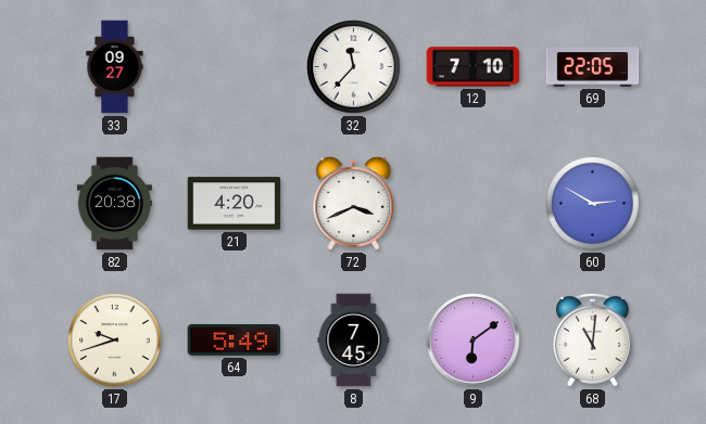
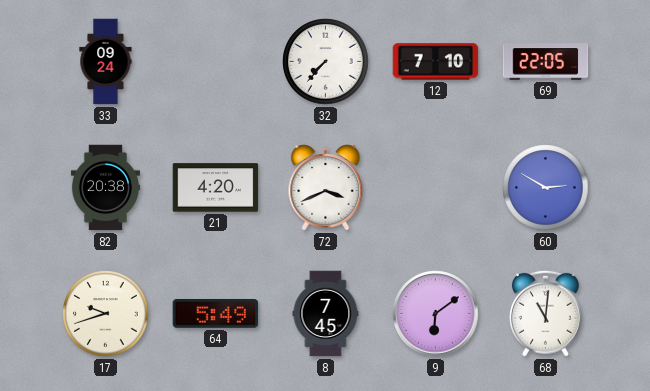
33: 09:27 -> 09:24
32: 11:37 -> 7:37
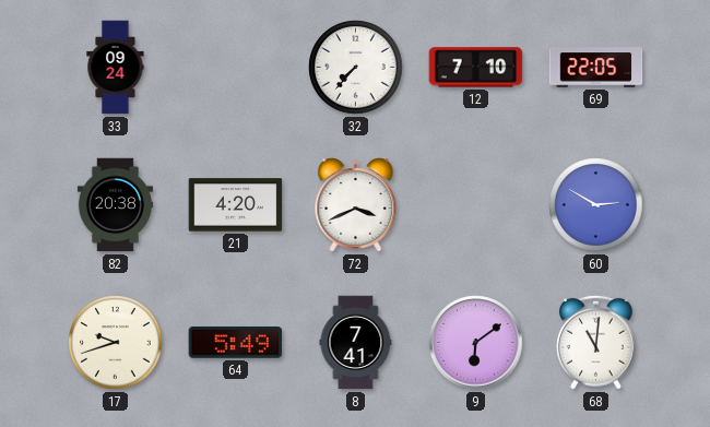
8: 7:45 -> 7:41
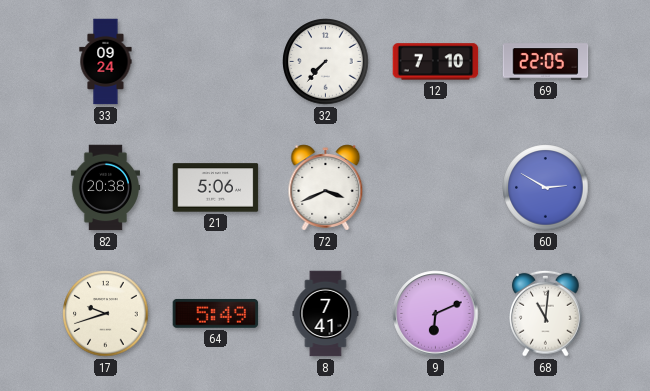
21: 4:20 -> 5:06
9: 6:09 -> 6:11
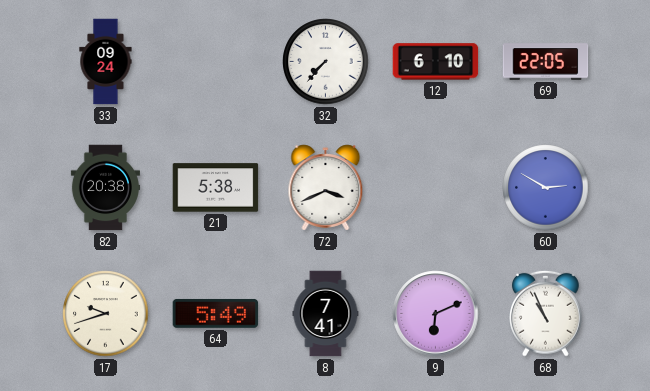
12: 7:10 -> 6:10
21: 5:06 -> 5:38
68: 11:01 -> 10:56
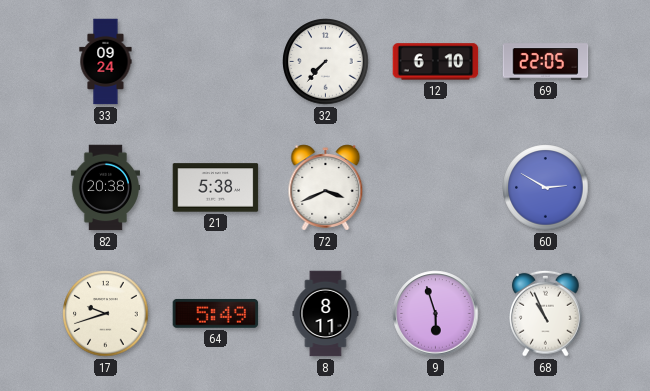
8: 7:41 -> 8:11
9: 6:11 -> 5:57
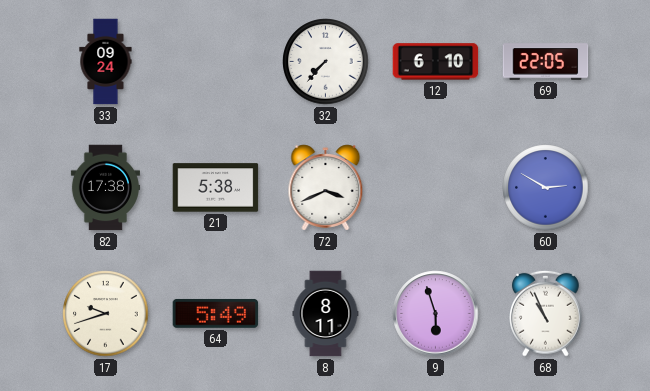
82: 20:38 -> 17:38
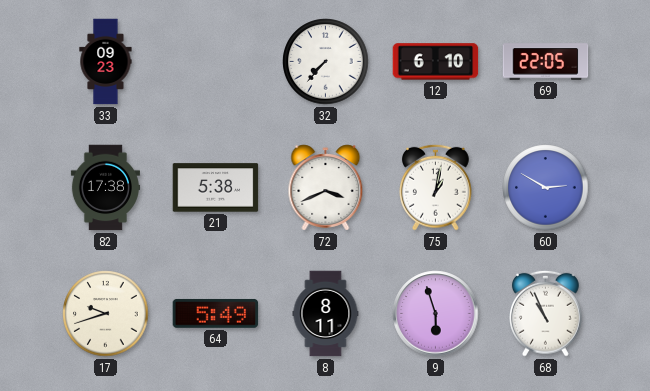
33: 09:24 -> 09:23
75: none -> 1:02
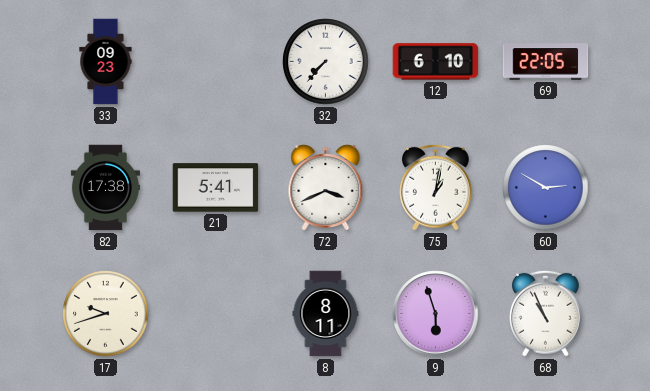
21: 5:38 -> 5:41
64: 5:49 -> none
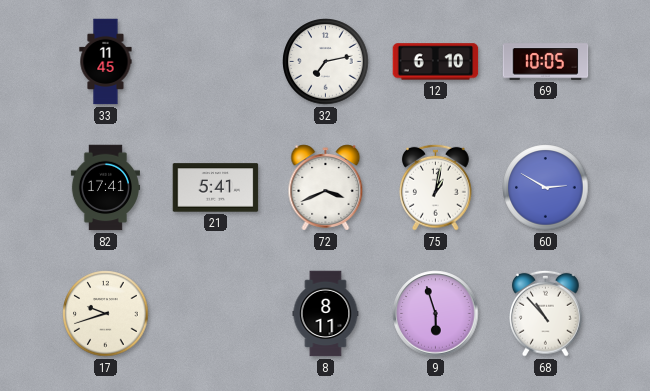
33: 09:23 -> 11:45
32: 7:37 -> 7:13
69: 22:05 -> 10:05
82: 17:38 -> 17:41
68: 10:56 -> 10:53
